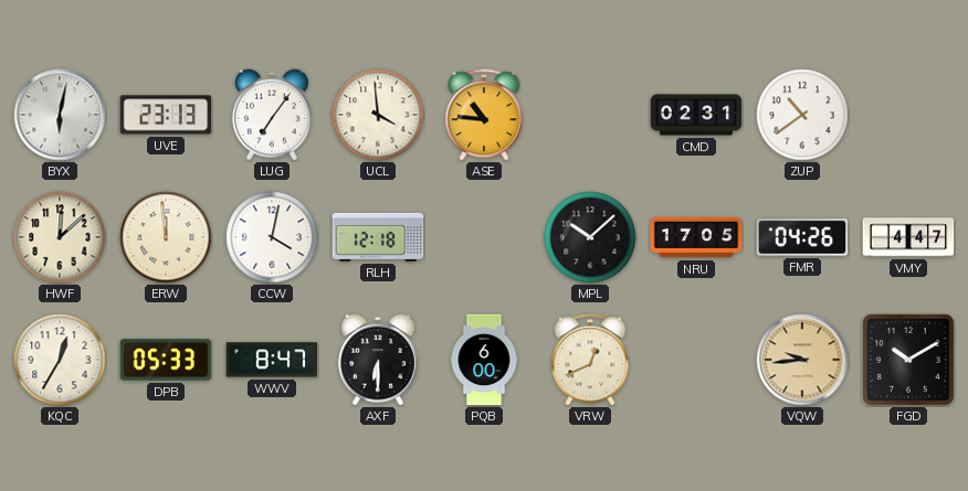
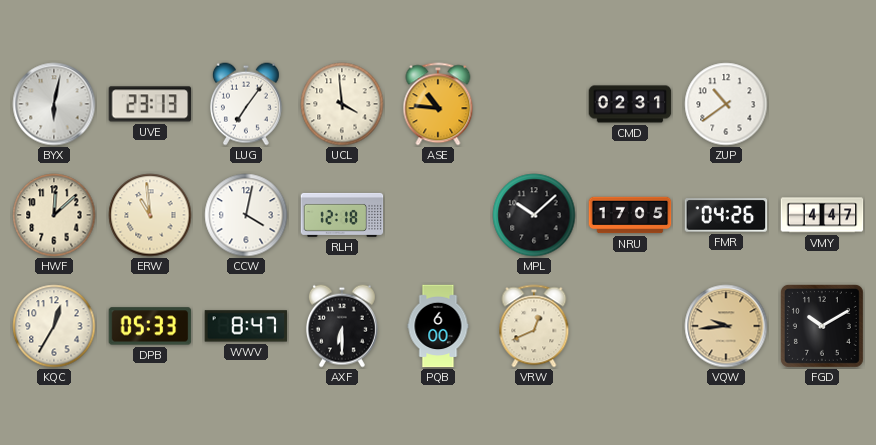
ERW: 11:59 -> 10:59
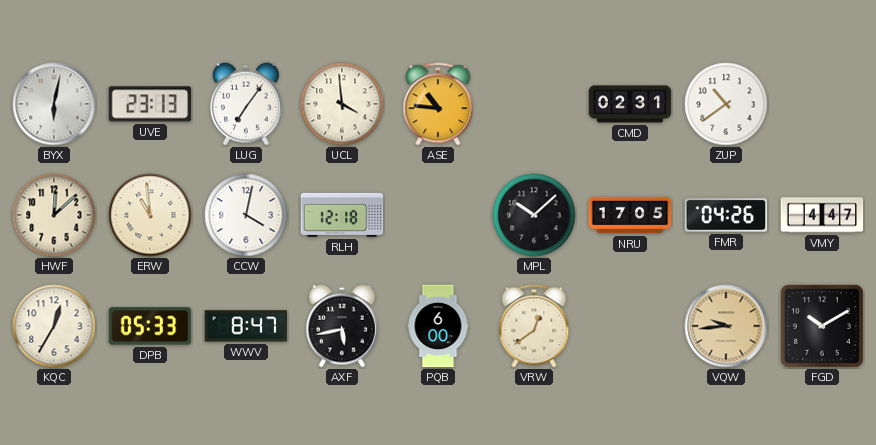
AXF: 6:30 -> 5:43
VRW: 12:41 -> 12:39
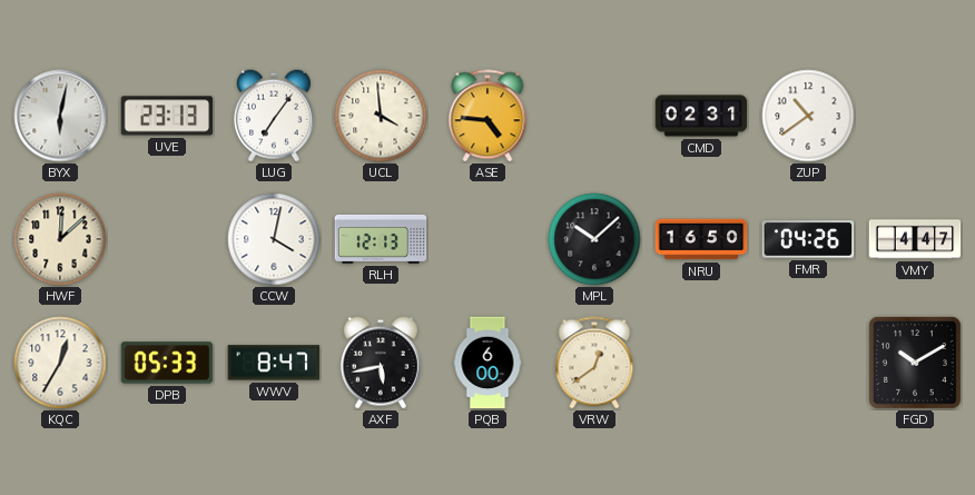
ASE: 10:46 -> 4:46
ERW: 10:59 -> none
RLH: 12:18 -> 12:13
NRU: 17:05 -> 16:50
VQW: 9:44 -> none
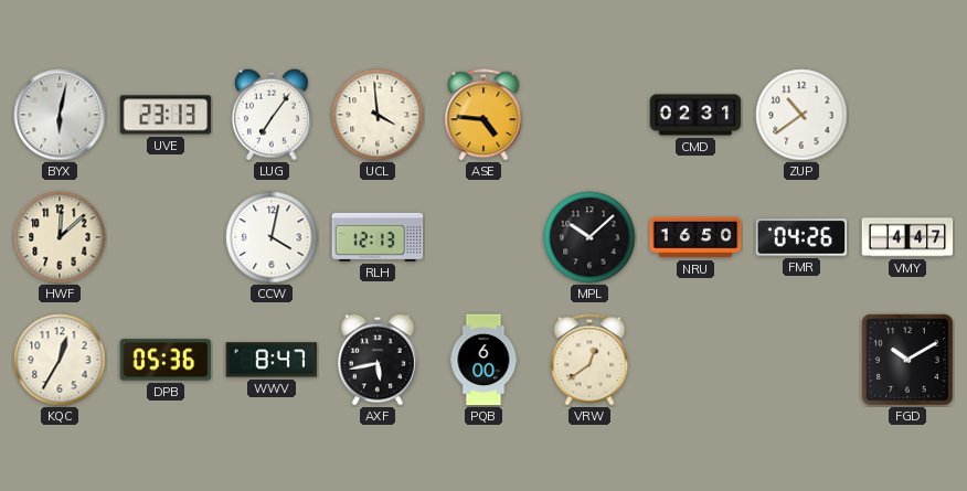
DPB: 05:33 -> 05:36
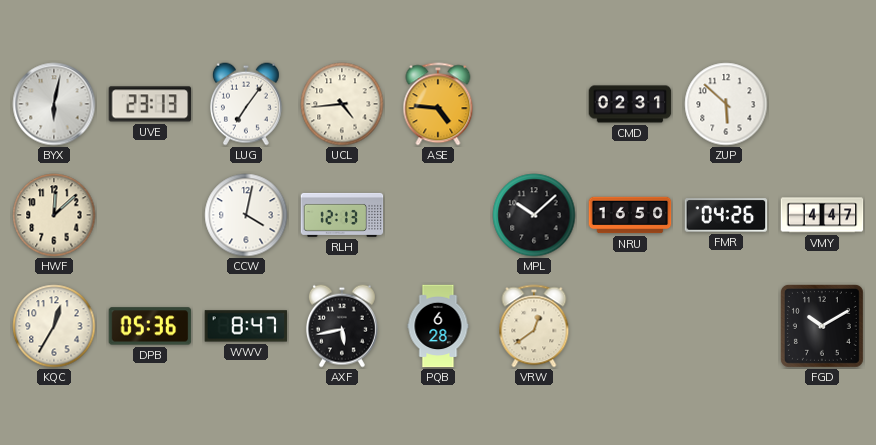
UCL: 3:59 -> 4:44
ZUP: 10:39 -> 5:52
PQB: 6:00 -> 6:28
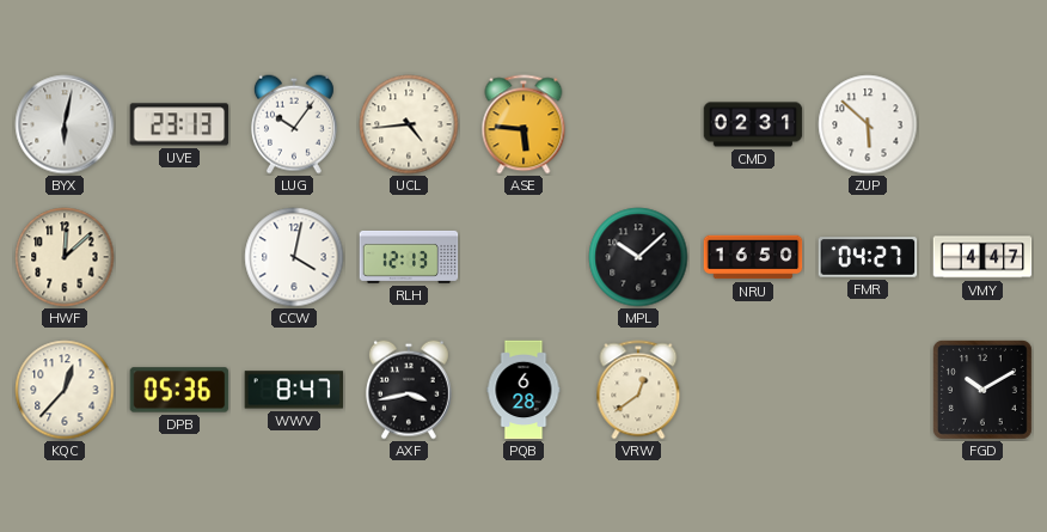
LUG: 7:06 -> 10:06
ASE: 4:46 -> 5:46
FMR: 04:26 -> 04:27
KQC: 12:35 -> 12:37
AXF: 5:43 -> 3:43
